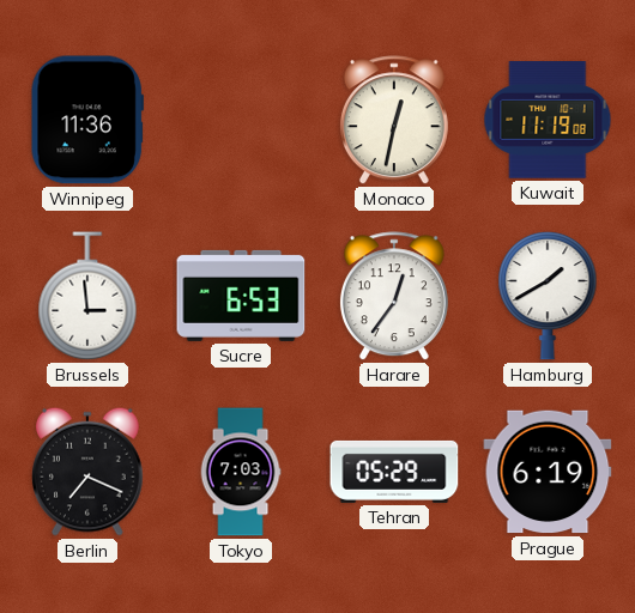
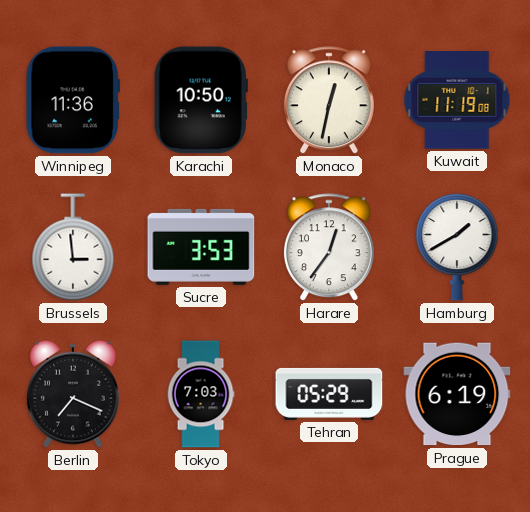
Karachi: none -> 10:50
Sucre: 6:53 -> 3:53
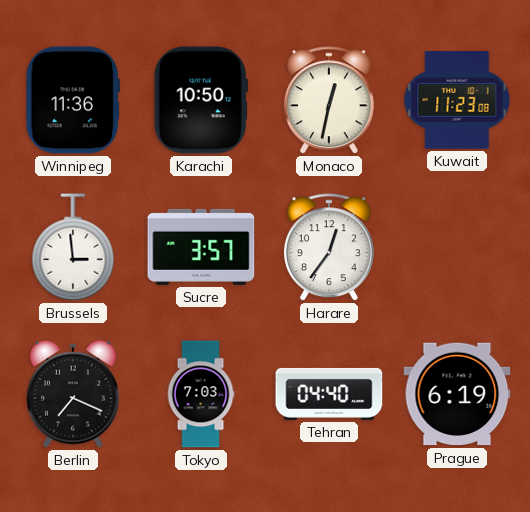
Kuwait: 11:19 -> 11:23
Sucre: 3:53 -> 3:57
Hamburg: 1:40 -> none
Tehran: 05:29 -> 04:40
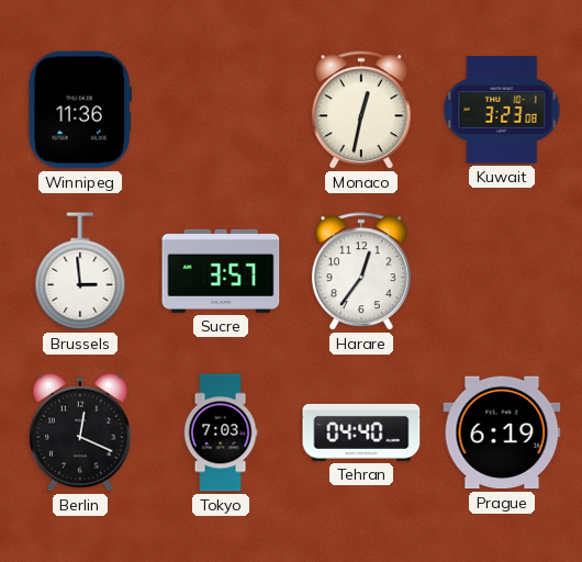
Karachi: 10:50 -> none
Kuwait: 11:23 -> 3:23
Berlin: 7:19 -> 12:19
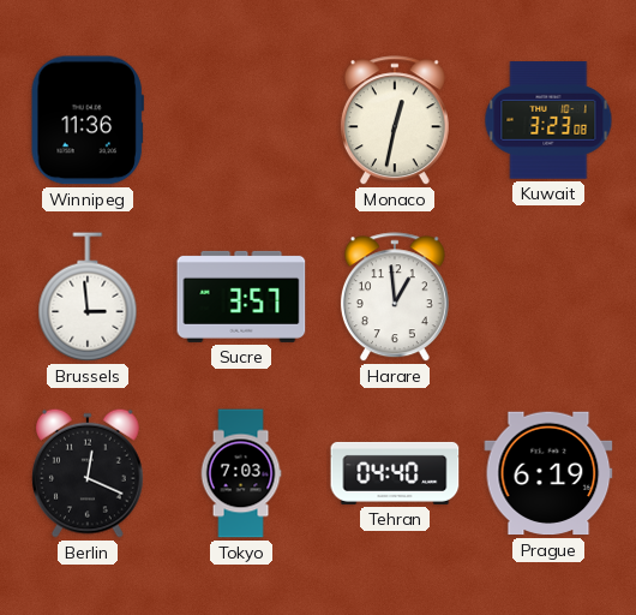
Harare: 12:36 -> 12:59
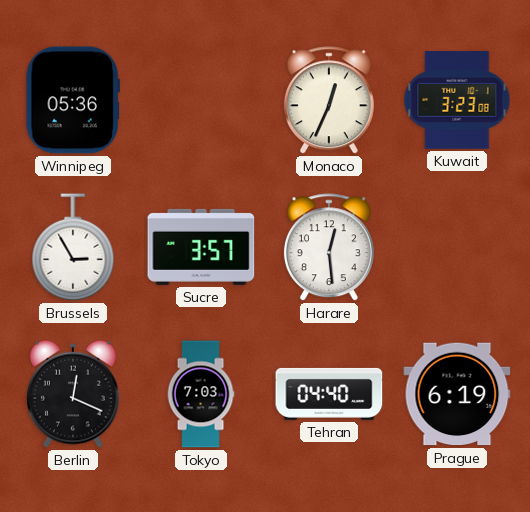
Winnipeg: 11:36 -> 05:36
Monaco: 12:32 -> 12:34
Brussels: 2:59 -> 2:55
Harare: 12:59 -> 12:29
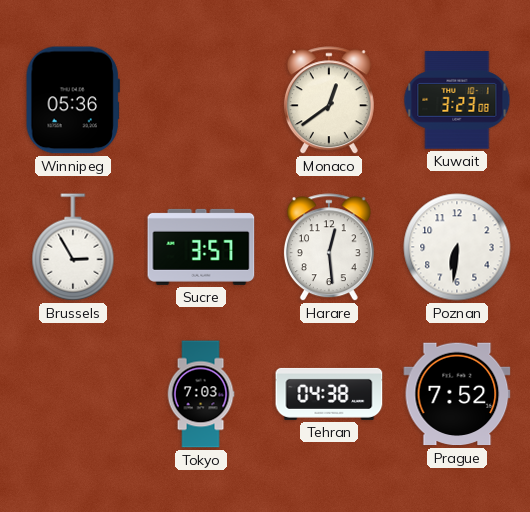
Monaco: 12:34 -> 12:39
Poznan: none -> 6:31
Berlin: 12:19 -> none
Tehran: 04:40 -> 04:38
Prague: 6:19 -> 7:52
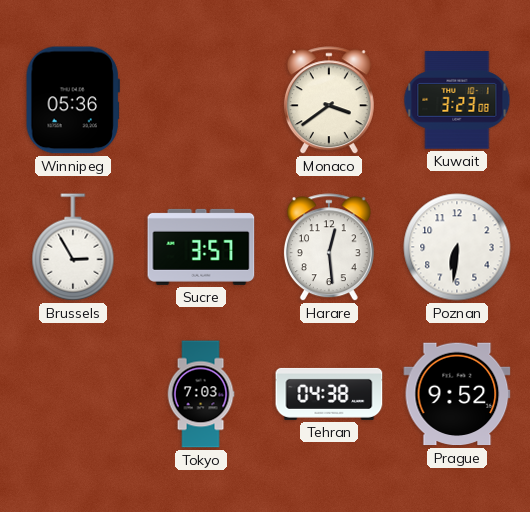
Monaco: 12:39 -> 3:39
Prague: 7:52 -> 9:52
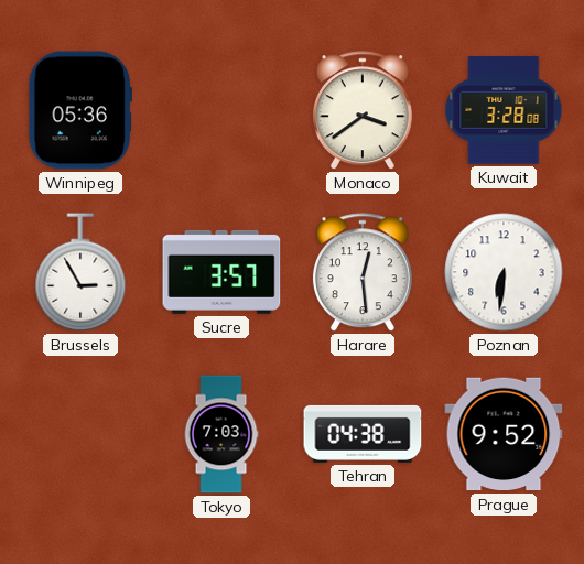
Kuwait: 3:23 -> 3:28
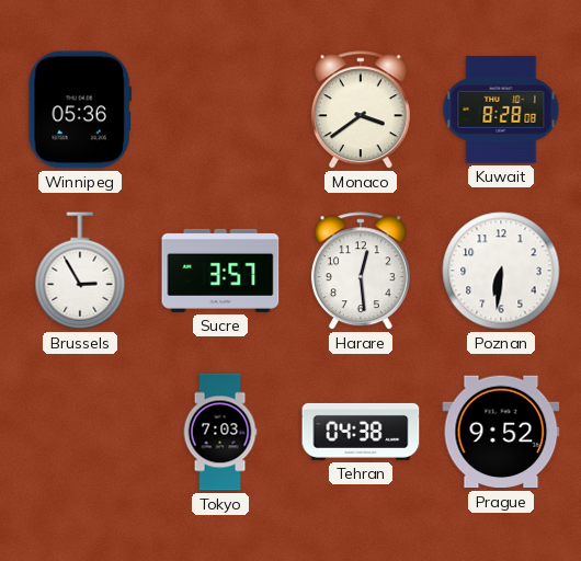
Kuwait: 3:28 -> 8:28
